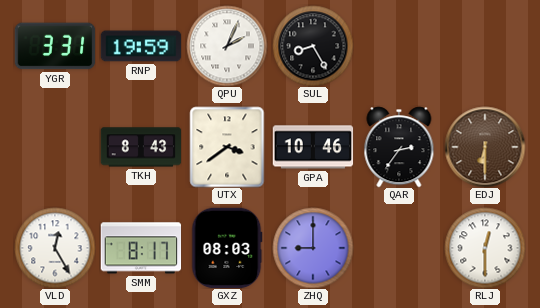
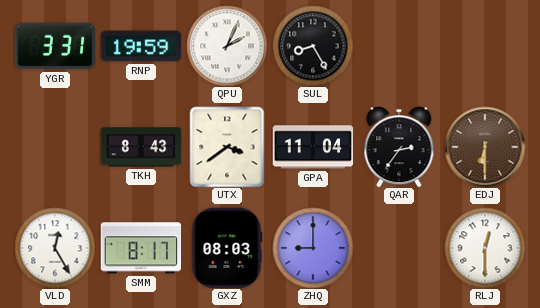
GPA: 10:46 -> 11:04
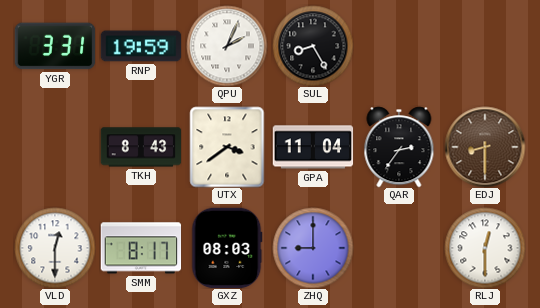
EDJ: 6:30 -> 8:30
VLD: 12:25 -> 12:30
